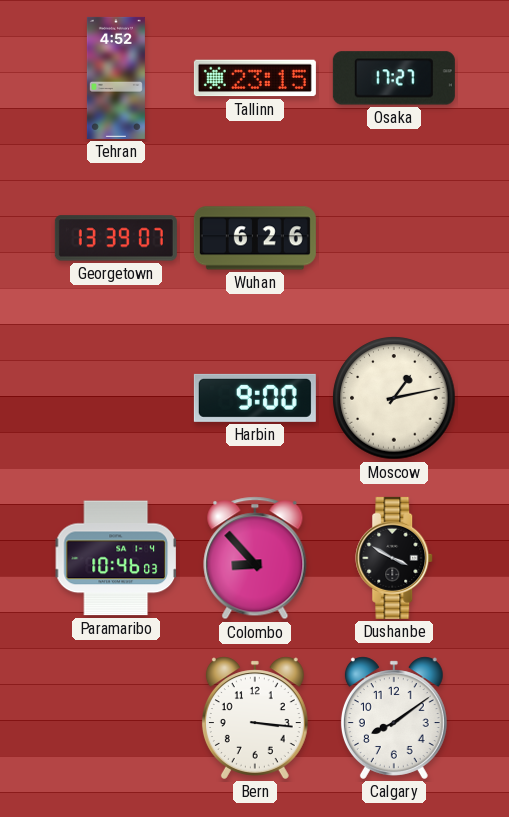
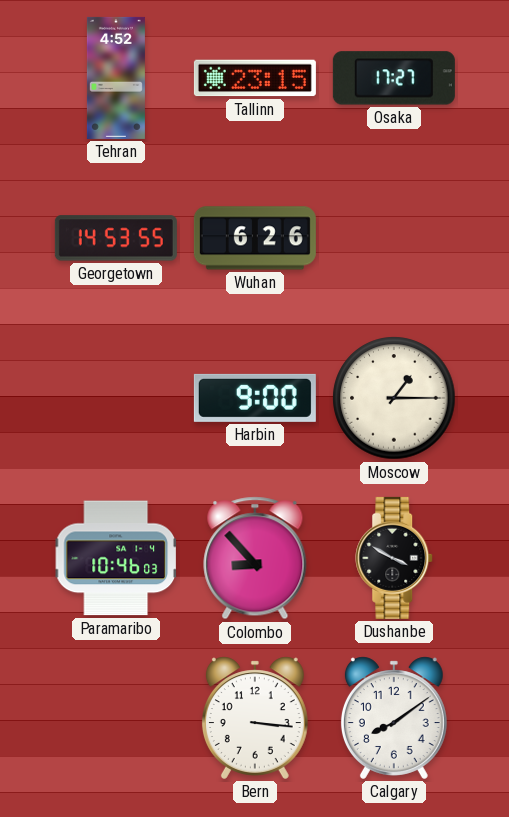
Georgetown: 13:39 -> 14:53
Moscow: 1:13 -> 1:15
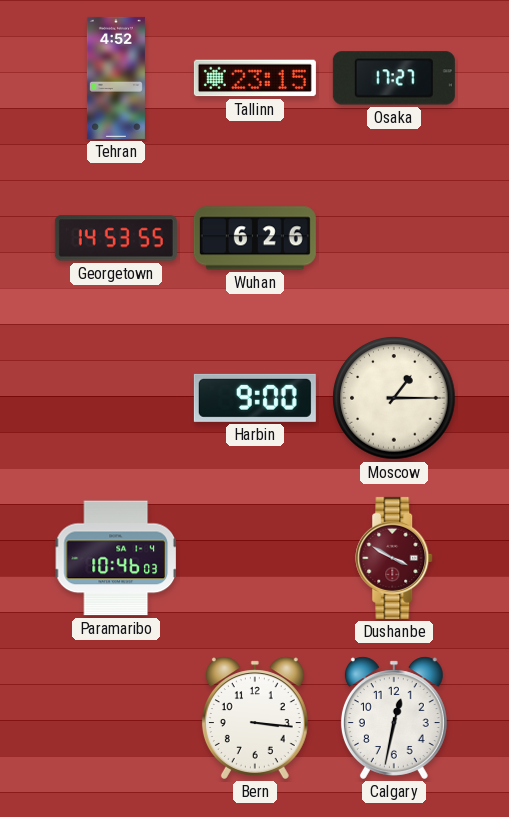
Colombo: 8:53 -> none
Dushanbe dial: black -> burgundy
Calgary: 8:09 -> 12:32
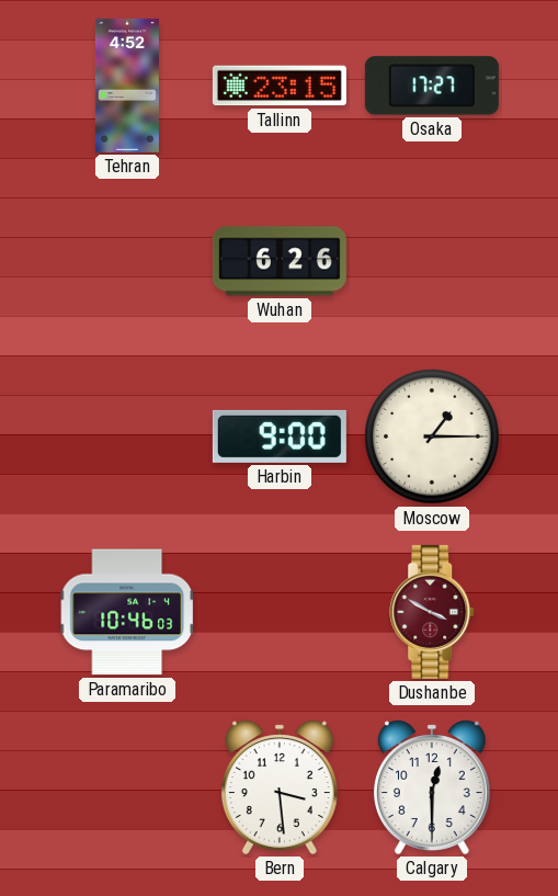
Georgetown: 14:53 -> none
Bern: 3:16 -> 3:29
Calgary: 12:32 -> 12:30
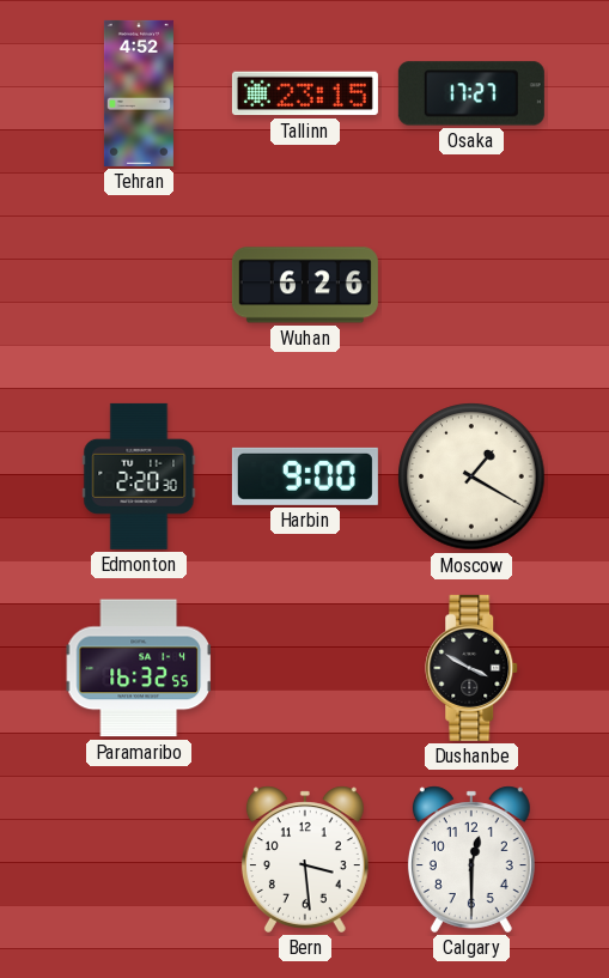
Edmonton: none -> 2:20
Moscow: 1:15 -> 1:20
Paramaribo: 10:46 -> 16:32
Dushanbe dial: burgundy -> black
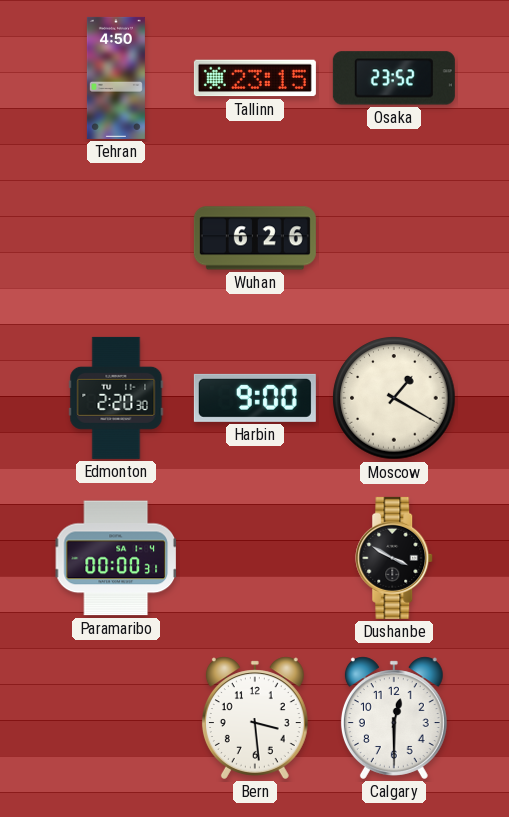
Tehran: 4:52 -> 4:50
Osaka: 17:27 -> 23:52
Paramaribo: 16:32 -> 00:00
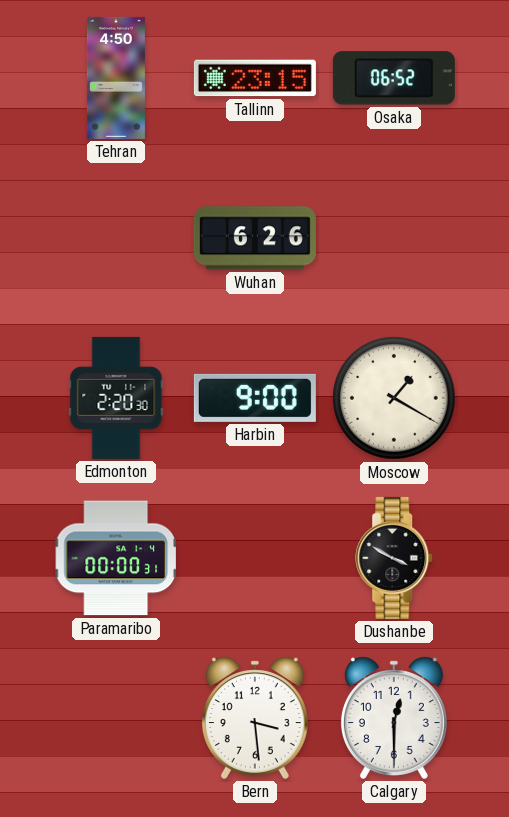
Osaka: 23:52 -> 06:52
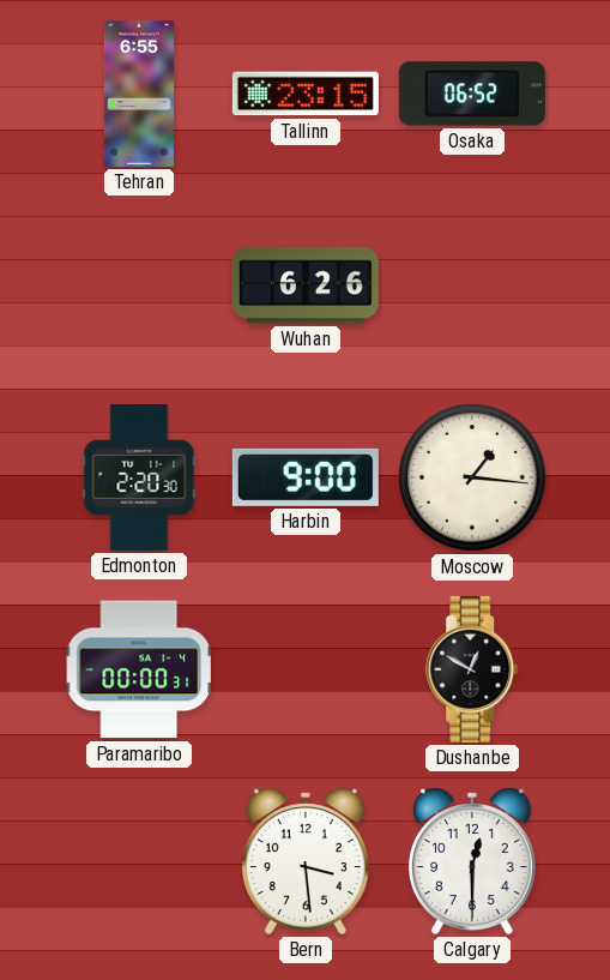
Tehran: 4:50 -> 6:55
Moscow: 1:20 -> 1:16
Dushanbe: 3:50 -> 12:50
